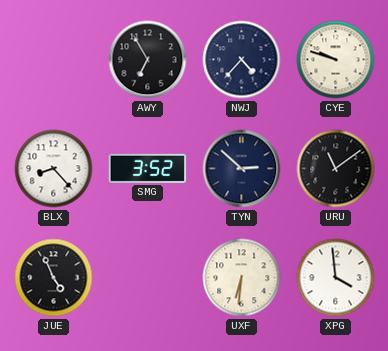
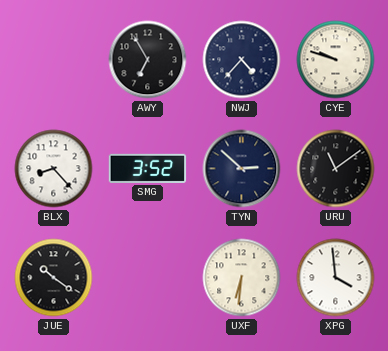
JUE: 4:56 -> 10:21
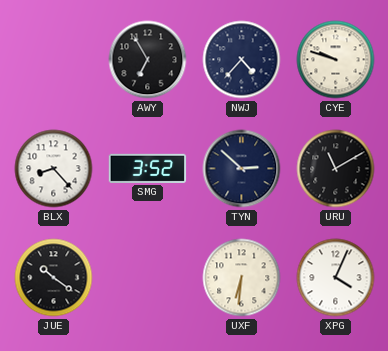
URU: 11:09 -> 11:10
XPG: 3:59 -> 4:04
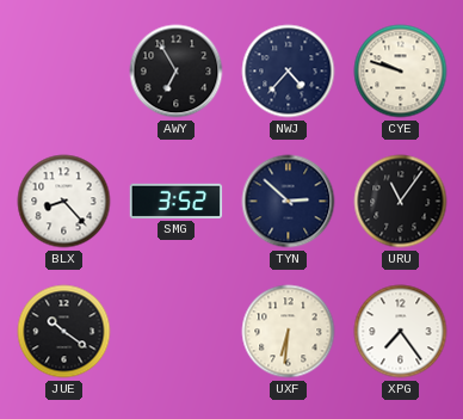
URU: 11:10 -> 11:06
XPG: 4:04 -> 7:24
